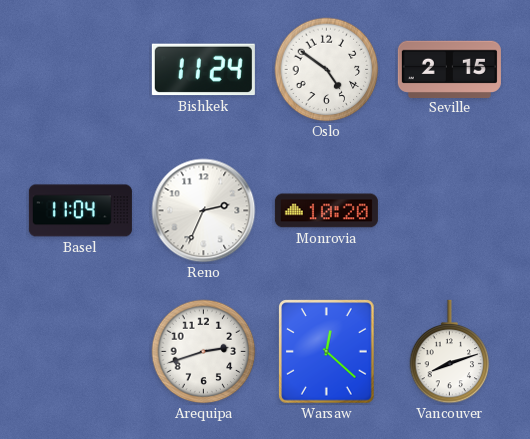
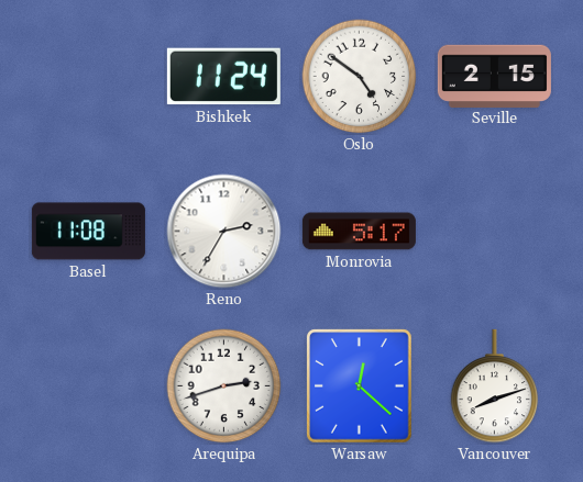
Basel: 11:04 -> 11:08
Reno: 2:34 -> 2:35
Monrovia: 10:20 -> 5:17
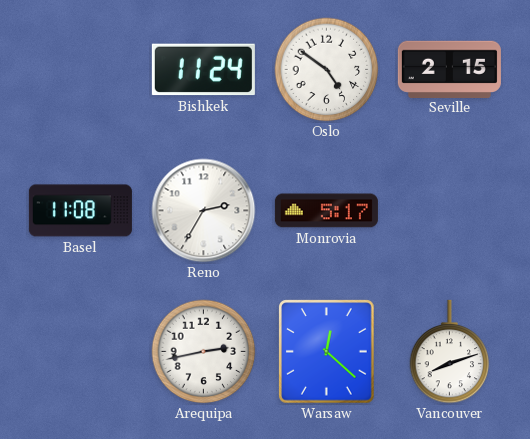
Arequipa: 2:42 -> 2:43
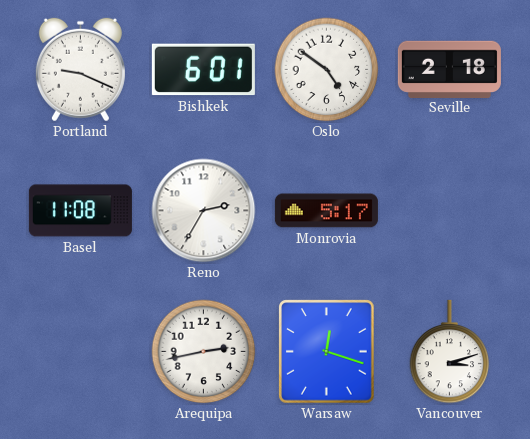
Portland: none -> 9:19
Bishkek: 11:24 -> 6:01
Seville: 2:15 -> 2:18
Warsaw: 12:22 -> 12:18
Vancouver: 8:12 -> 3:12
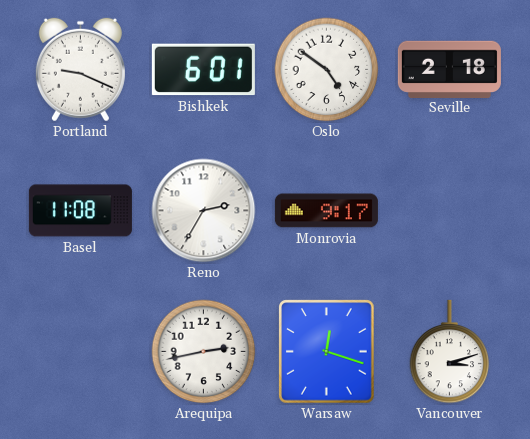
Monrovia: 5:17 -> 9:17
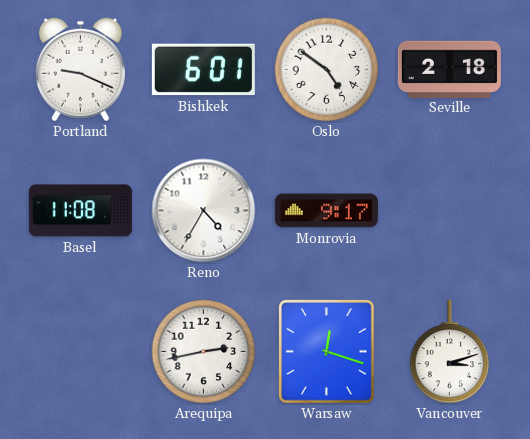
Reno: 2:35 -> 4:35
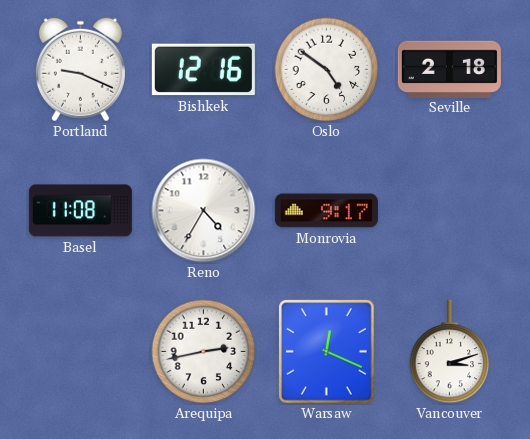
Bishkek: 6:01 -> 12:16
Warsaw: 12:18 -> 12:19
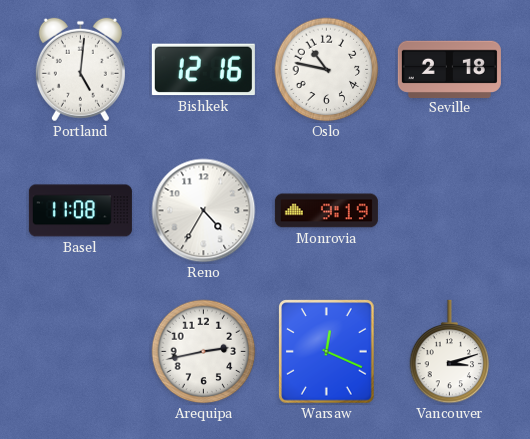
Portland: 9:19 -> 5:01
Oslo: 4:51 -> 10:47
Monrovia: 9:17 -> 9:19
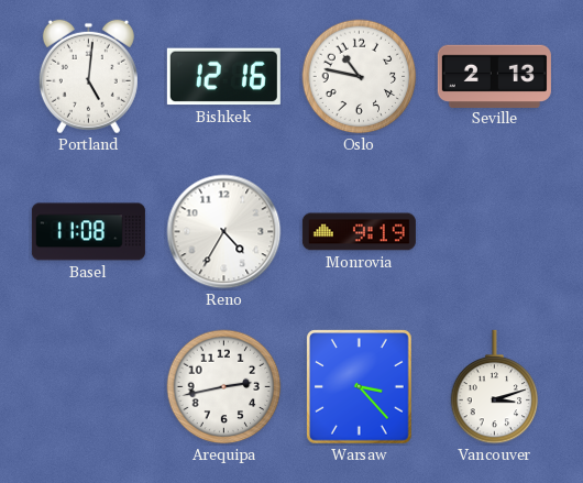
Seville: 2:18 -> 2:13
Warsaw: 12:19 -> 3:23
